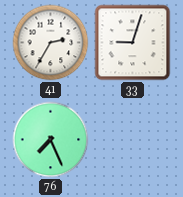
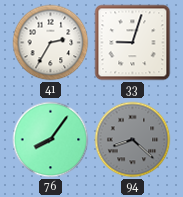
76: 7:26 -> 8:06
94: none -> 8:22
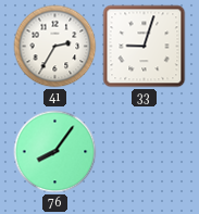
94: 8:22 -> none
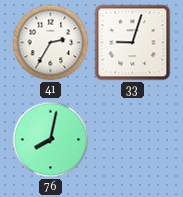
76: 8:06 -> 8:02
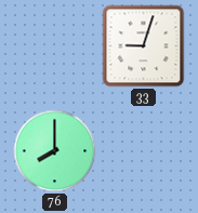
41: 2:35 -> none
76: 8:02 -> 8:00
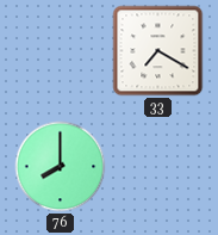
33: 9:03 -> 7:20
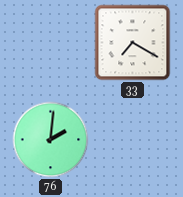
76: 8:00 -> 2:01
